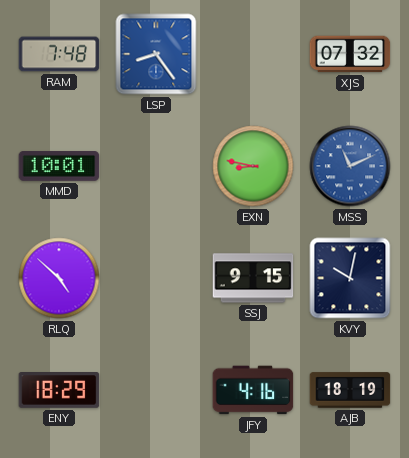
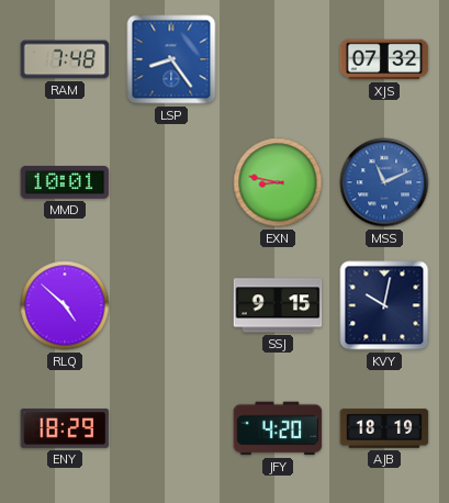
JFY: 4:16 -> 4:20
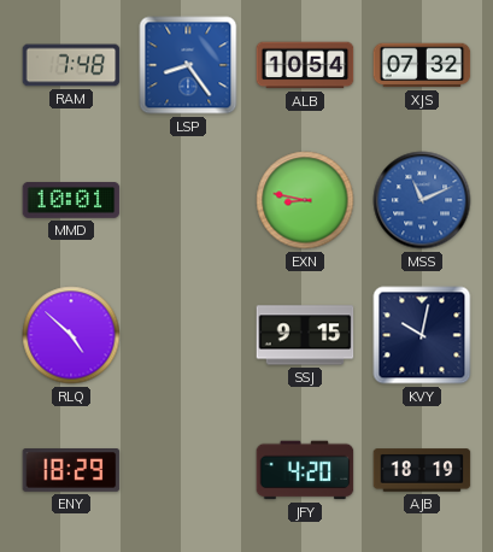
ALB: none -> 10:54
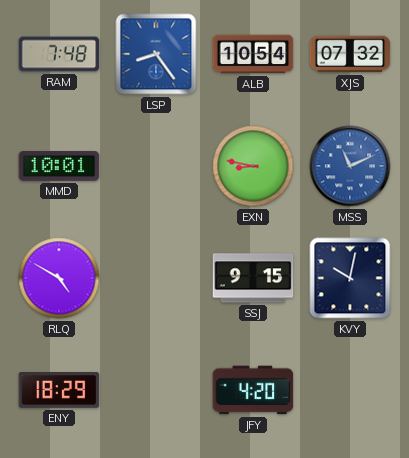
RLQ: 4:52 -> 4:50
AJB: 18:19 -> none
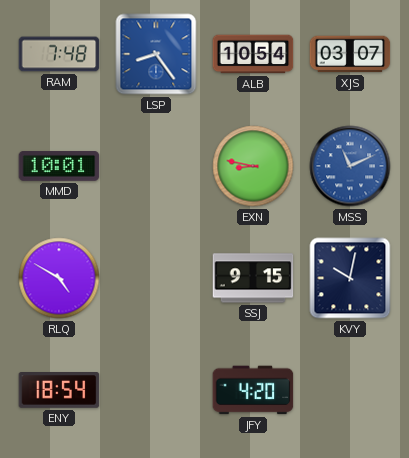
XJS: 07:32 -> 03:07
ENY: 18:29 -> 18:54
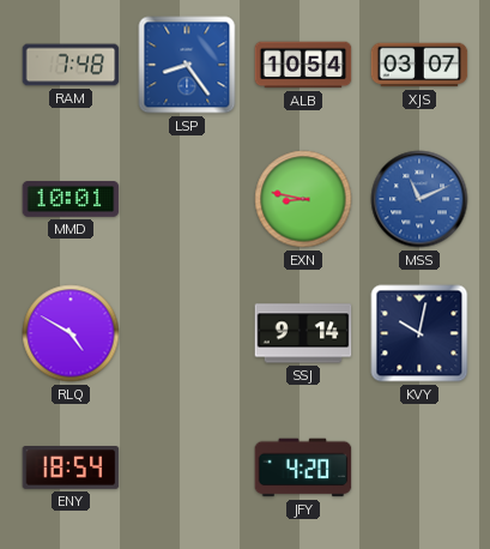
SSJ: 9:15 -> 9:14
